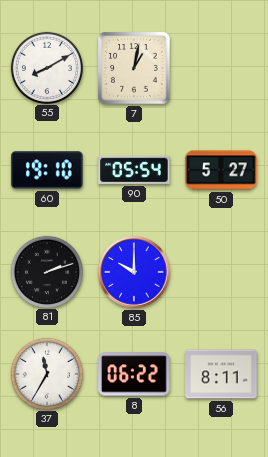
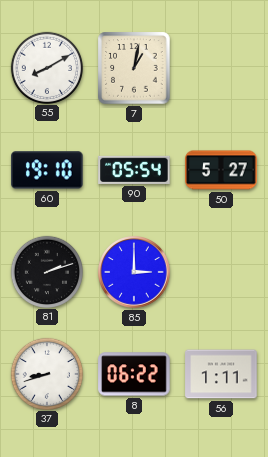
85: 10:00 -> 3:00
37: 11:35 -> 8:42
56: 8:11 -> 1:11
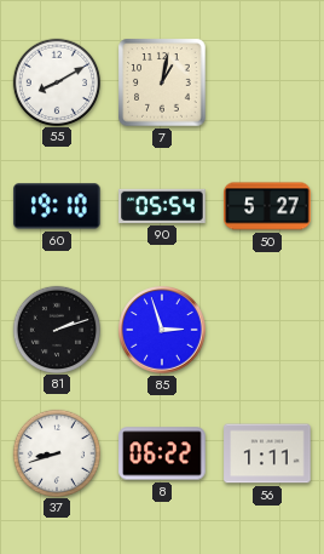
85: 3:00 -> 2:57
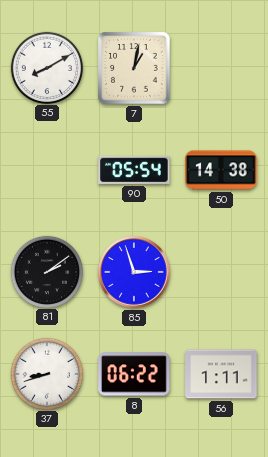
60: 19:10 -> none
50: 5:27 -> 14:38
81: 2:12 -> 2:09
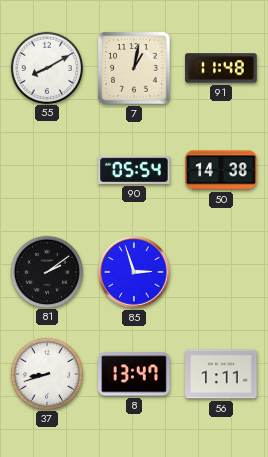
91: none -> 11:48
8: 06:22 -> 13:47
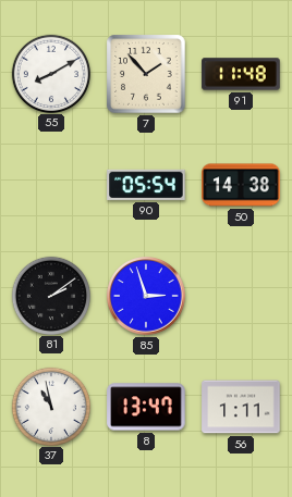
7: 1:02 -> 1:53
37: 8:42 -> 10:58
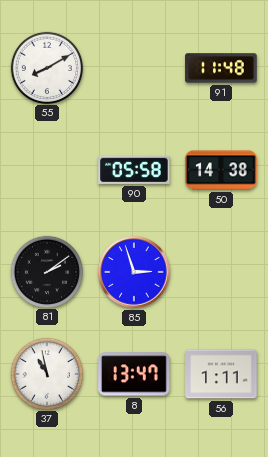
7: 1:53 -> none
90: 05:54 -> 05:58
